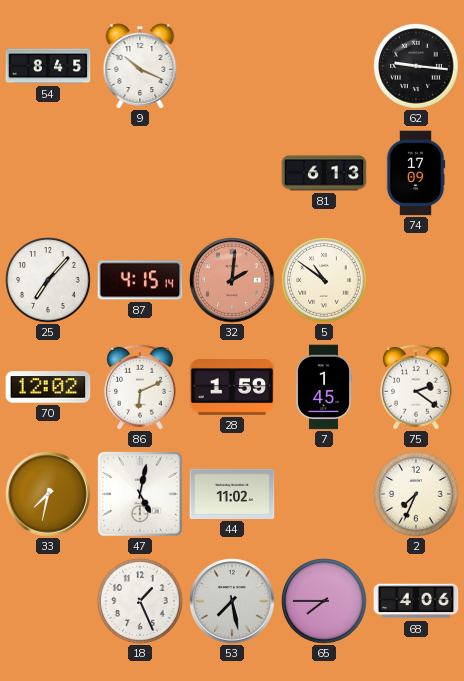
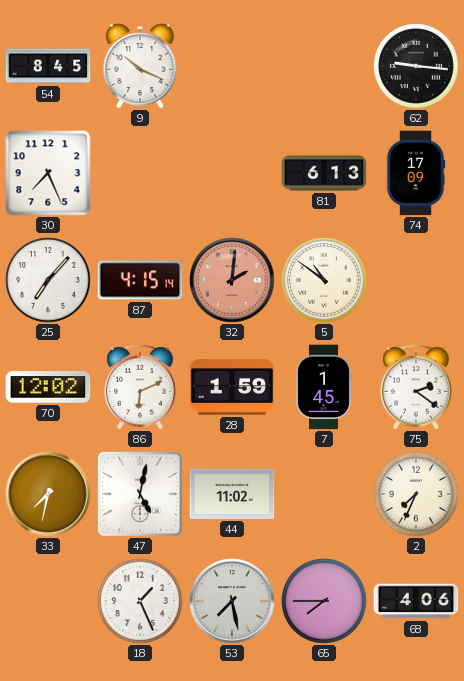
30: none -> 7:26
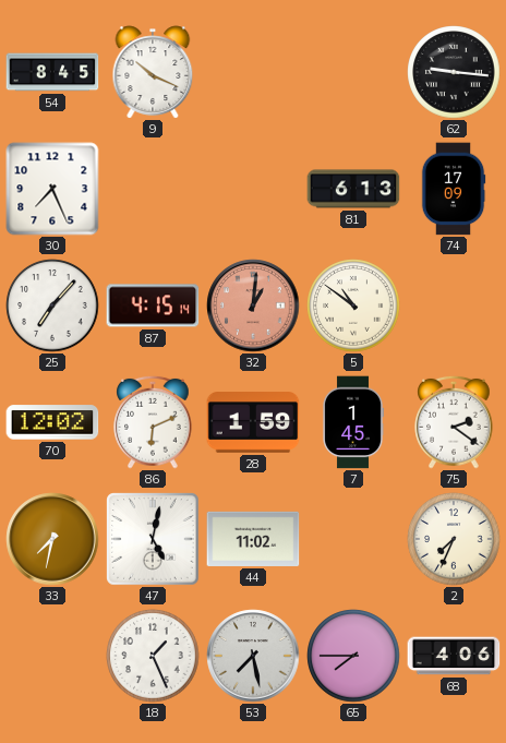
32: 2:01 -> 1:01
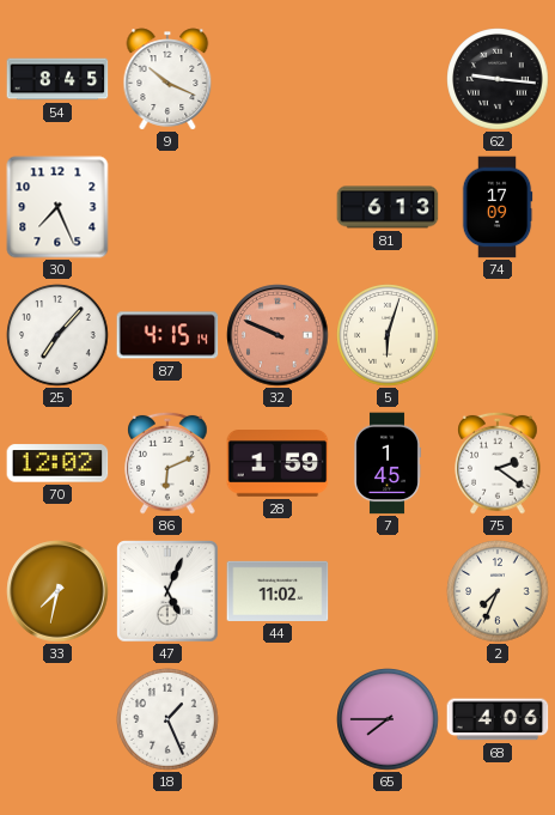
32: 1:01 -> 9:49
5: 10:51 -> 6:03
47: 5:02 -> 5:04
53: 7:28 -> none
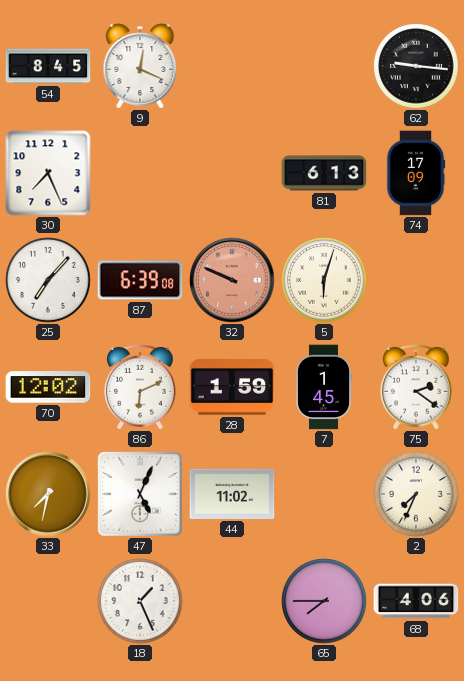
9: 10:19 -> 12:19
87: 4:15 -> 6:39
